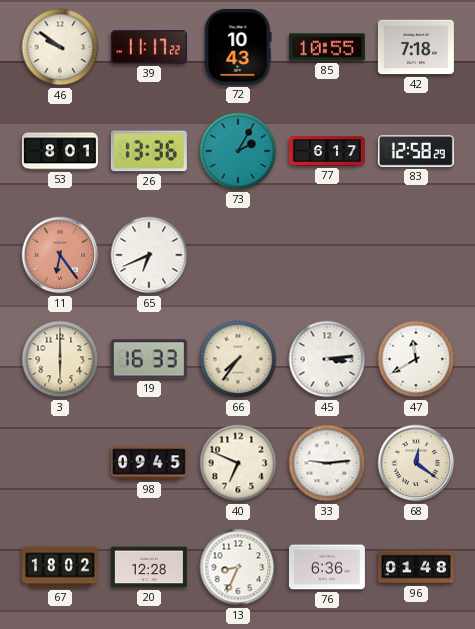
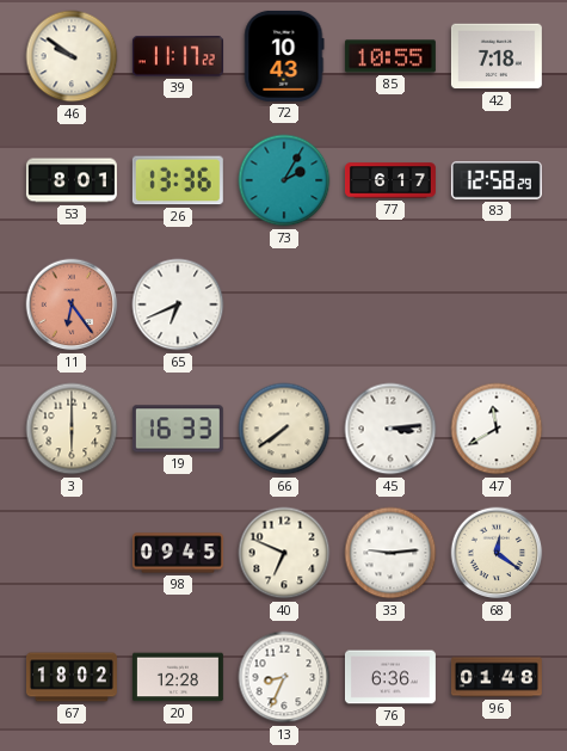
66: 7:36 -> 7:39
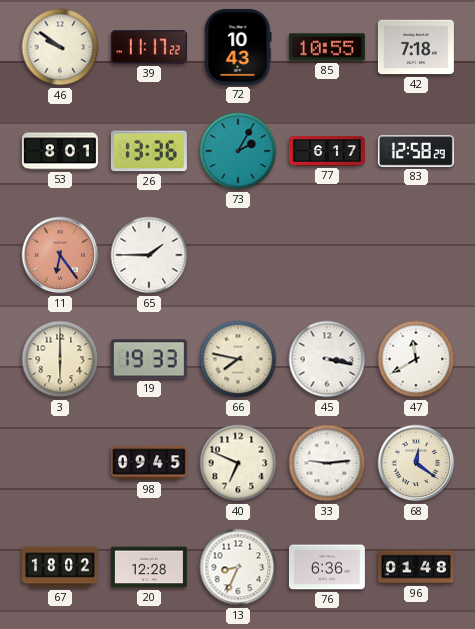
65: 6:41 -> 1:45
19: 16:33 -> 19:33
66: 7:39 -> 7:47
45: 3:14 -> 3:17
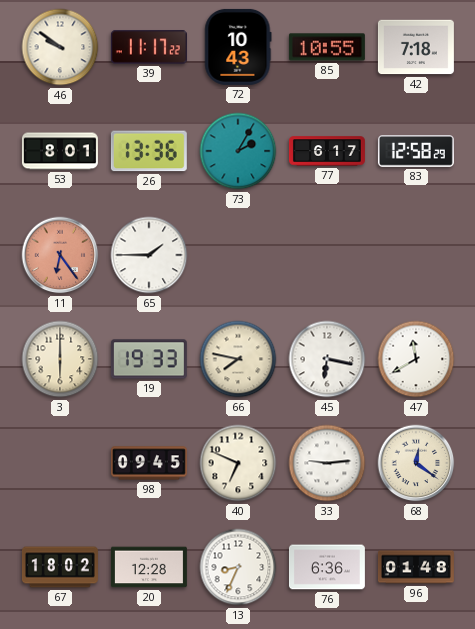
45: 3:17 -> 6:17
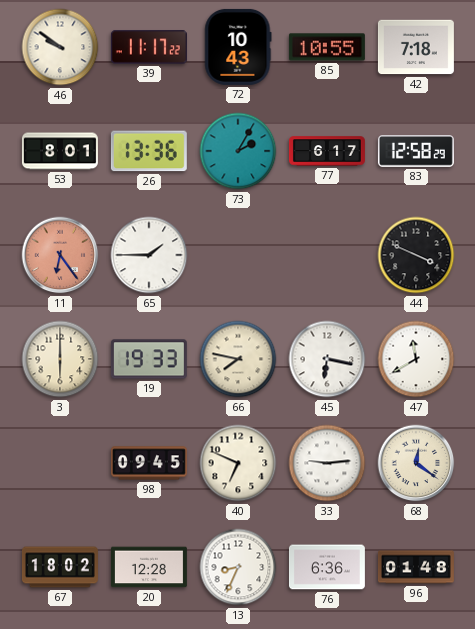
44: none -> 3:49
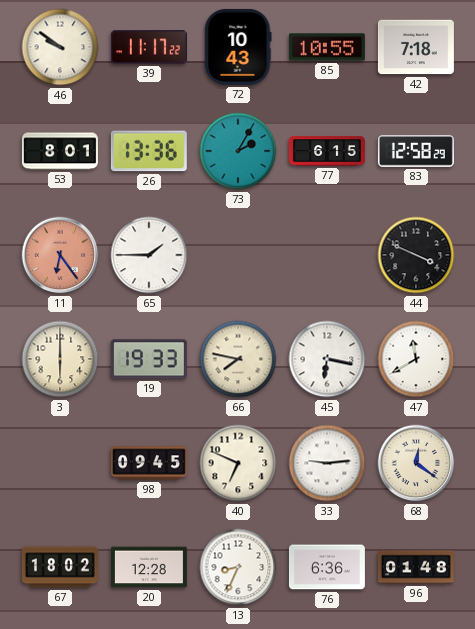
77: 6:17 -> 6:15
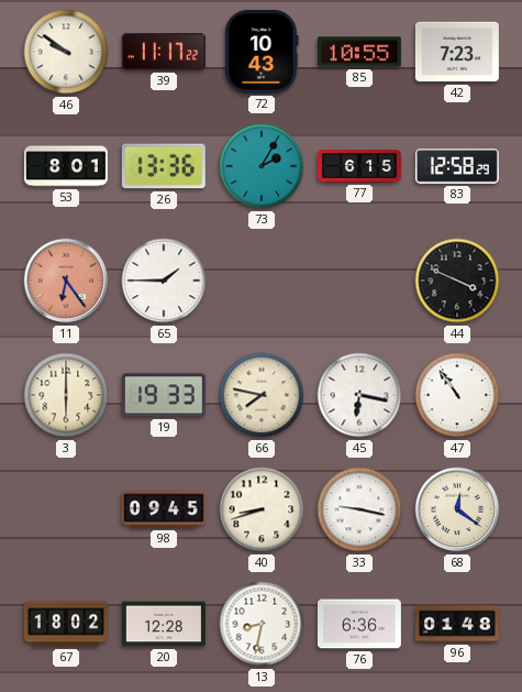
42: 7:18 -> 7:23
47: 11:40 -> 10:54
40: 6:49 -> 8:42
33: 9:14 -> 9:17
13: 8:34 -> 8:32
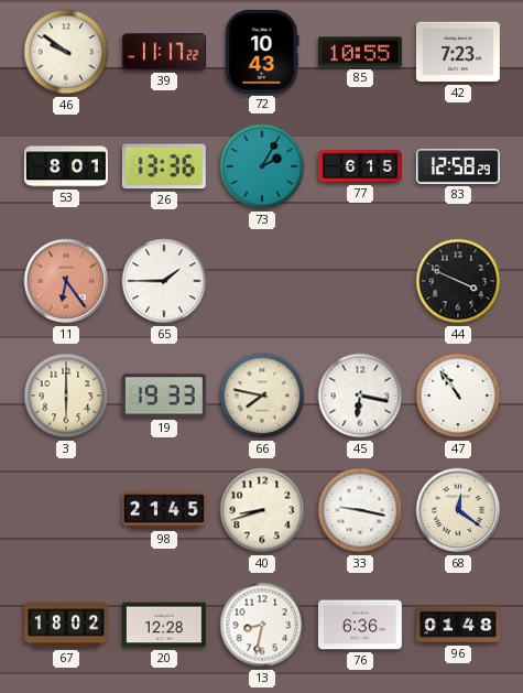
98: 09:45 -> 21:45
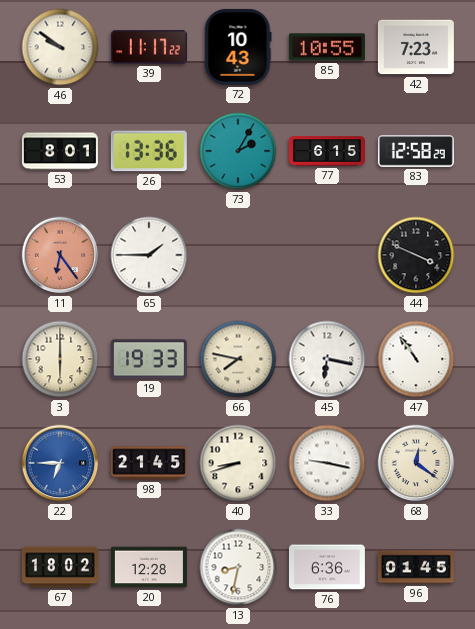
22: none -> 6:45
96: 01:48 -> 01:45
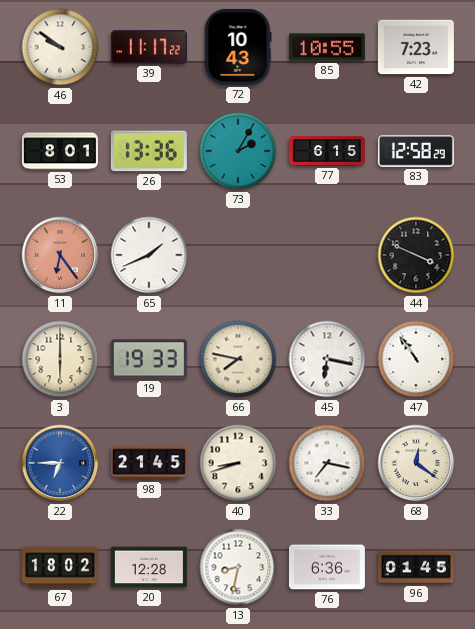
65: 1:45 -> 1:41
33: 9:17 -> 7:17
